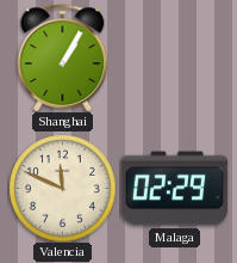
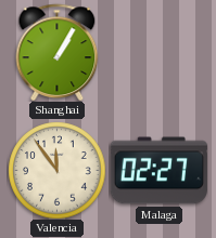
Valencia: 11:49 -> 11:54
Malaga: 02:29 -> 02:27
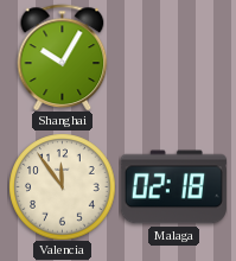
Shanghai: 1:05 -> 10:05
Malaga: 02:27 -> 02:18
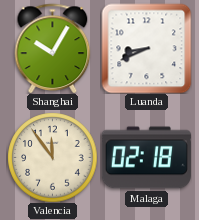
Luanda: none -> 8:41
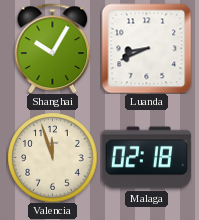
Valencia: 11:54 -> 11:57
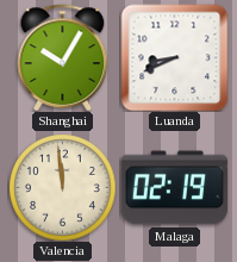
Valencia: 11:57 -> 11:59
Malaga: 02:18 -> 02:19
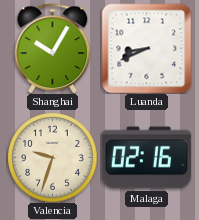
Valencia: 11:59 -> 9:33
Malaga: 02:19 -> 02:16
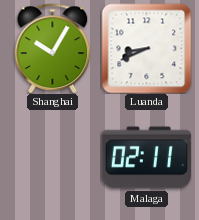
Valencia: 9:33 -> none
Malaga: 02:16 -> 02:11
